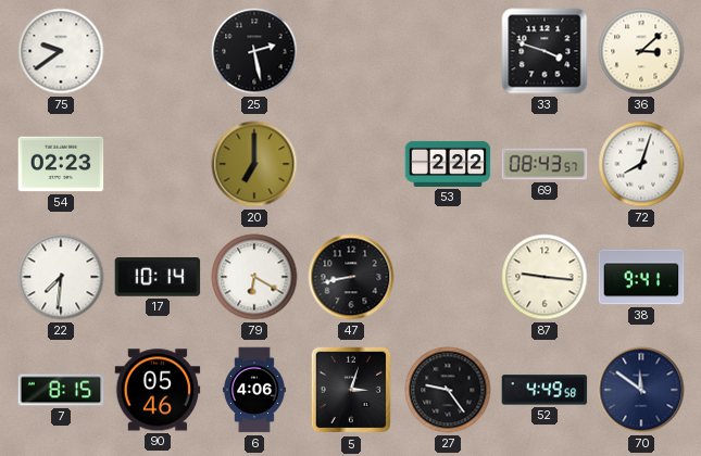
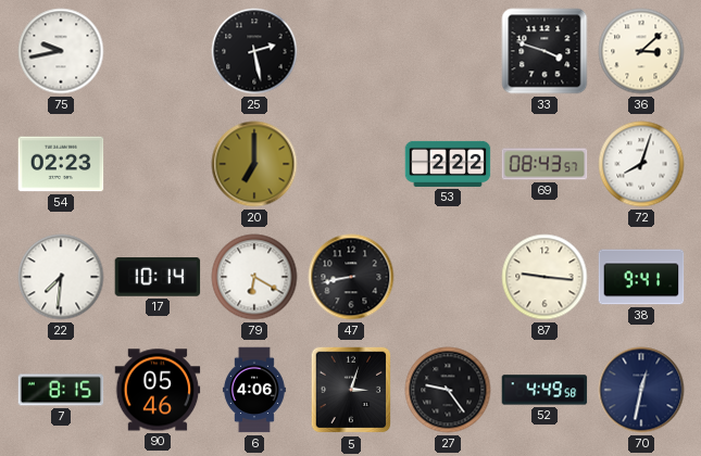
75: 9:39 -> 9:43
70: 11:51 -> 12:32
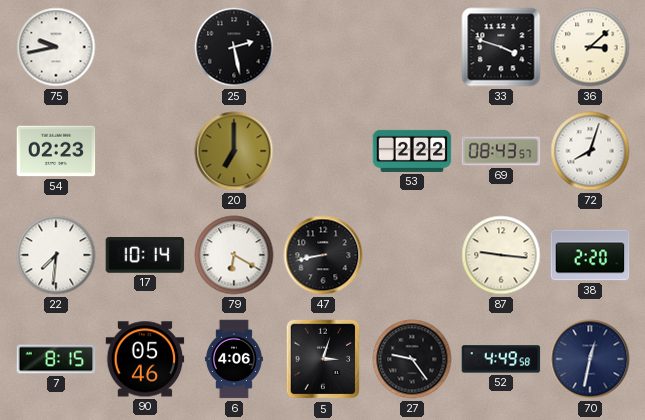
38: 9:41 -> 2:20
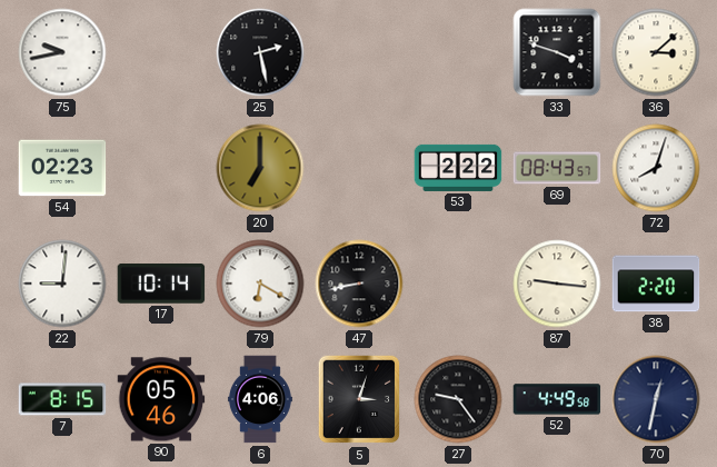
22: 7:31 -> 9:01
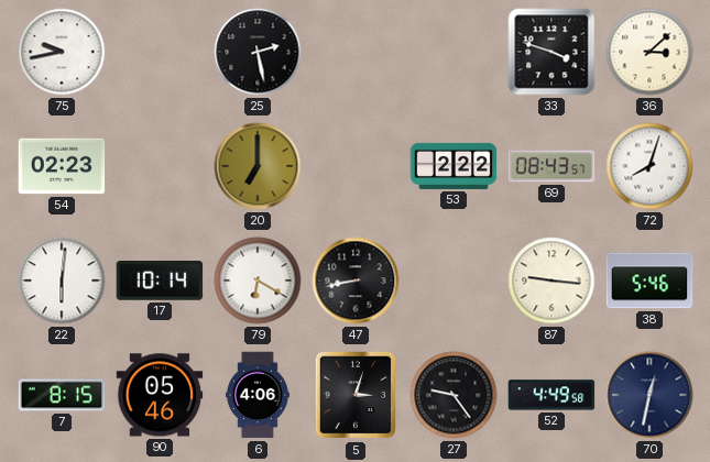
22: 9:01 -> 6:01
38: 2:20 -> 5:46
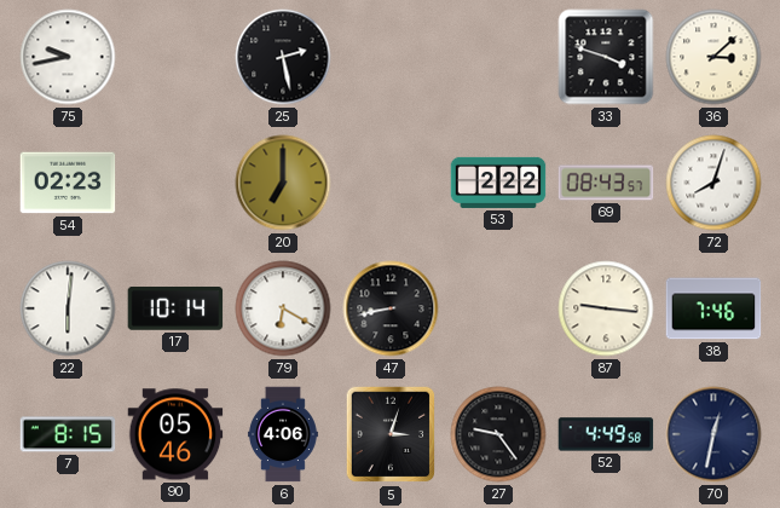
38: 5:46 -> 7:46
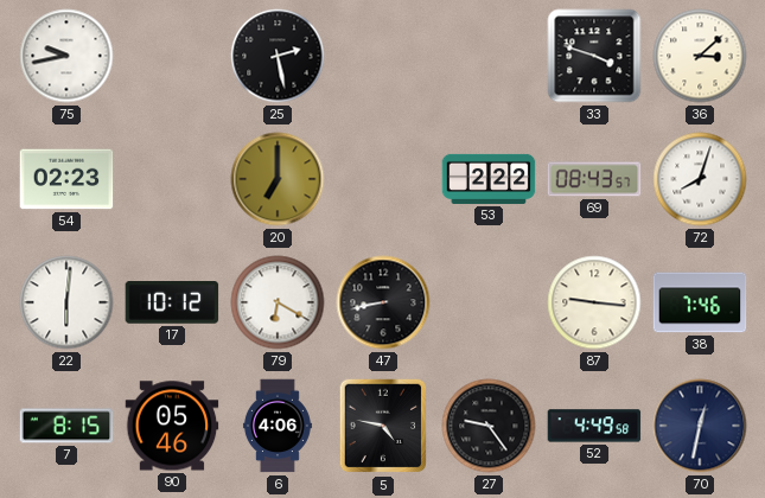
17: 10:14 -> 10:12
5: 3:03 -> 4:47
